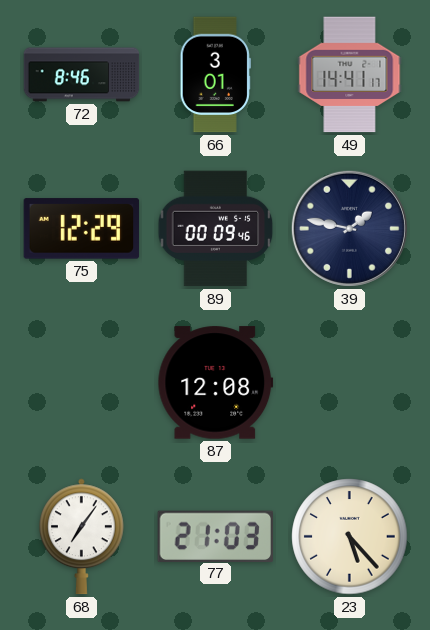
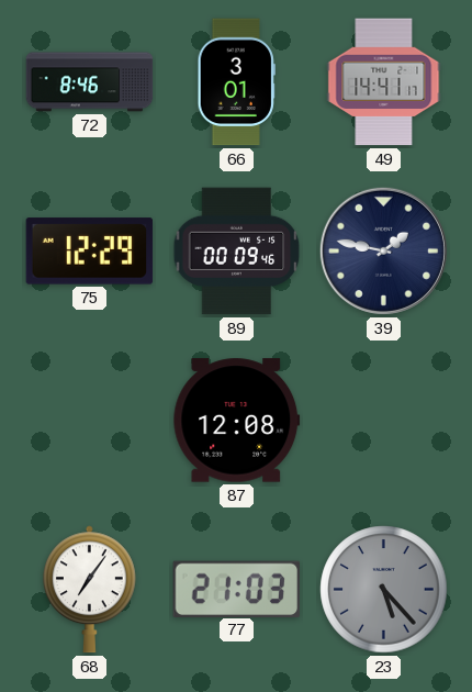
23 dial: cream -> grey
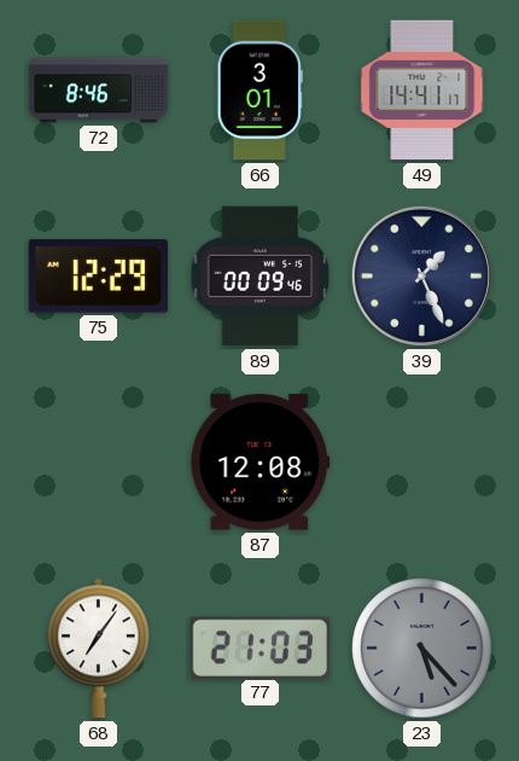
39: 1:47 -> 1:26
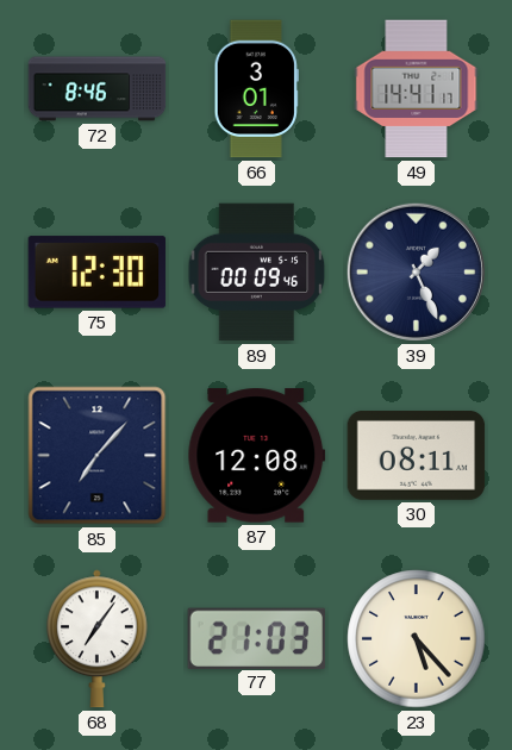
75: 12:29 -> 12:30
85: none -> 7:07
30: none -> 08:11
23 dial: grey -> cream
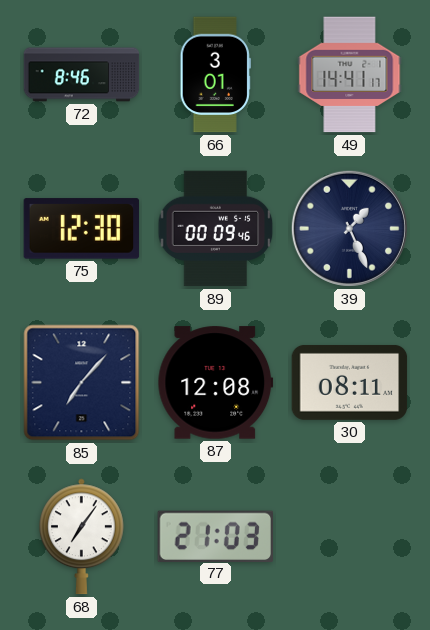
23: 5:23 -> none
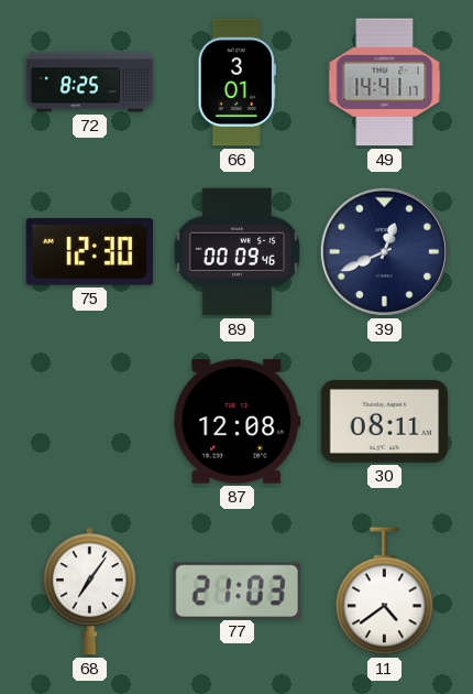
72: 8:46 -> 8:25
39: 1:26 -> 12:41
85: 7:07 -> none
11: none -> 4:39
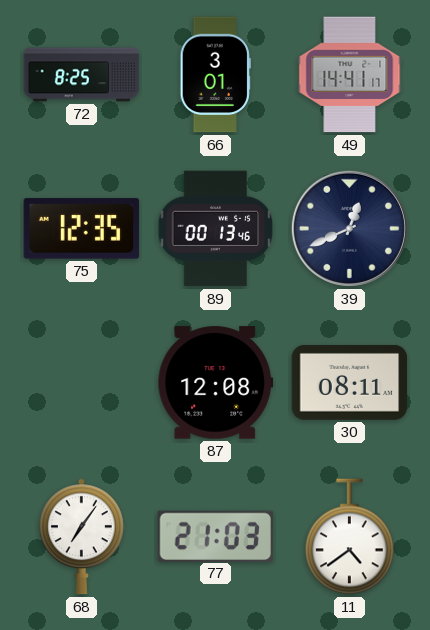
75: 12:30 -> 12:35
89: 00:09 -> 00:13
